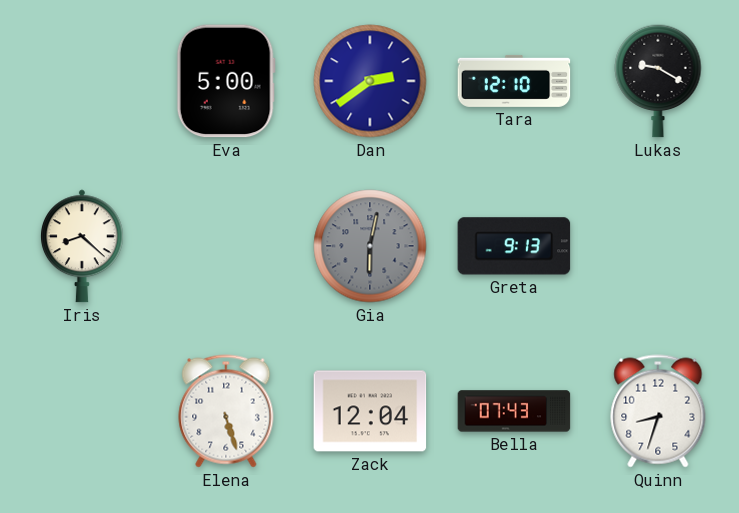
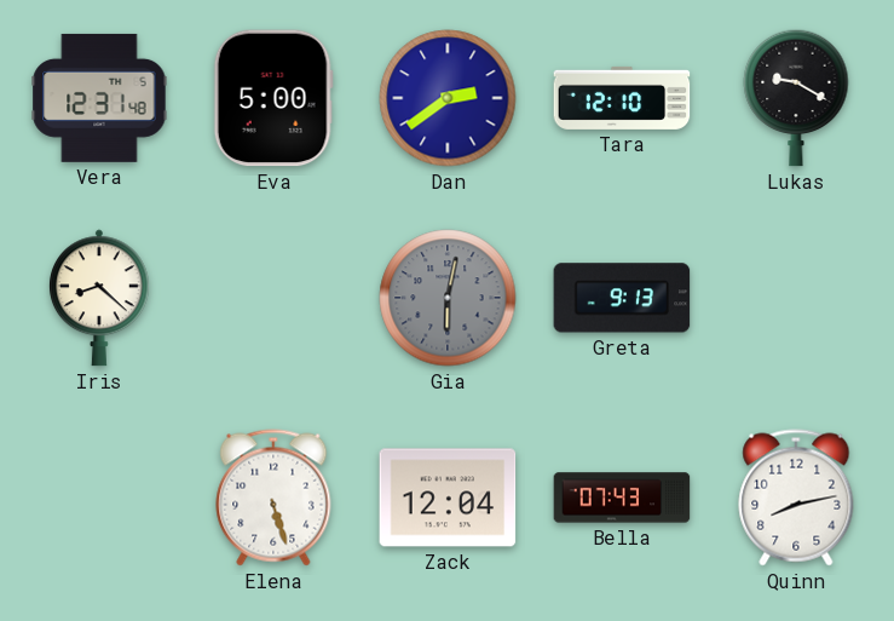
Vera: none -> 12:31
Quinn: 8:33 -> 8:13
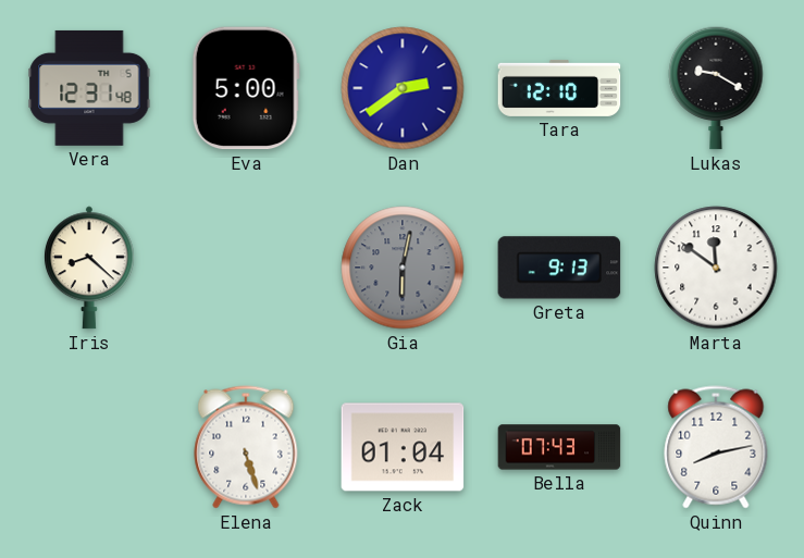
Marta: none -> 11:51
Zack: 12:04 -> 01:04
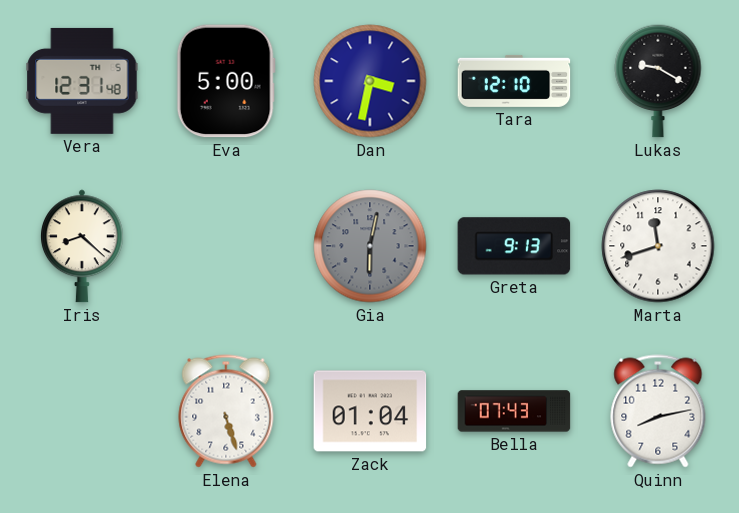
Dan: 2:39 -> 3:32
Marta: 11:51 -> 11:42
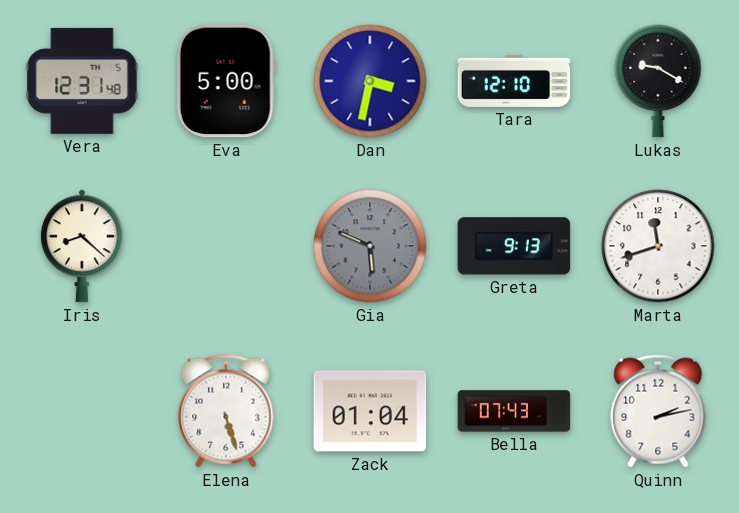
Gia: 6:02 -> 5:49
Quinn: 8:13 -> 2:13
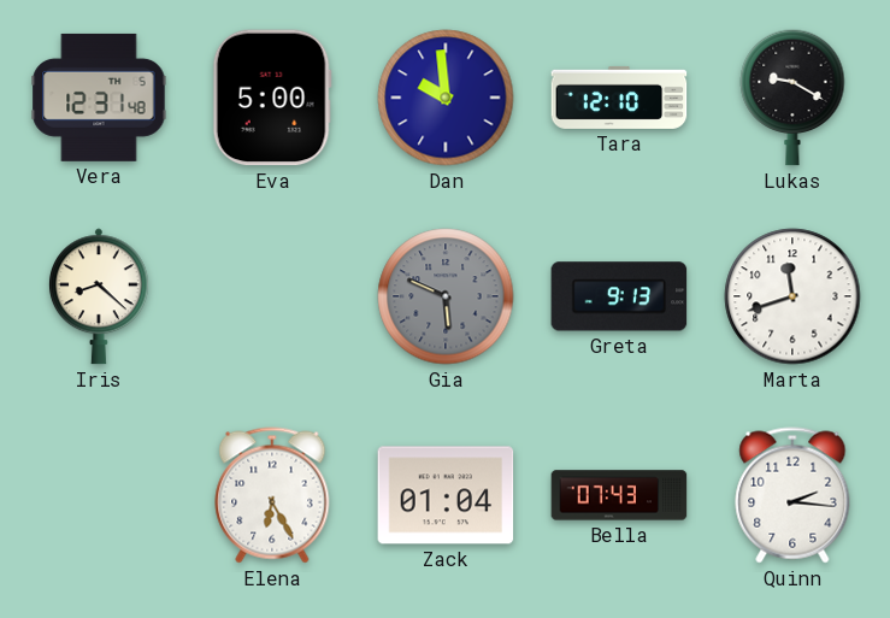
Dan: 3:32 -> 9:59
Elena: 5:27 -> 6:25
Quinn: 2:13 -> 2:16
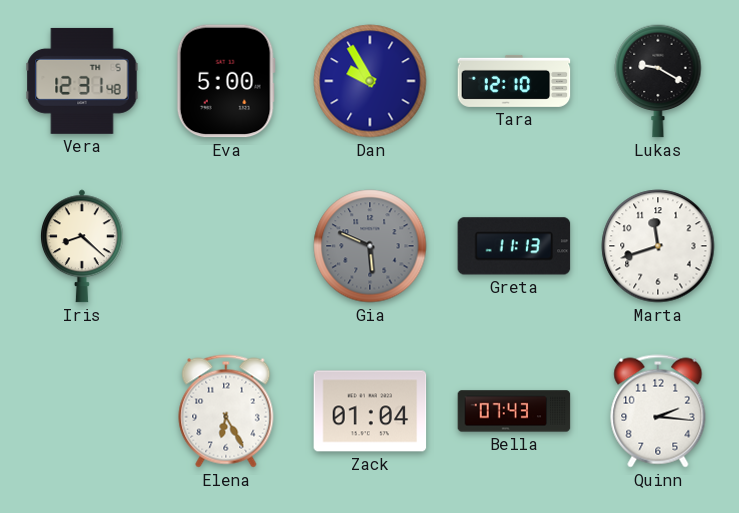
Dan: 9:59 -> 9:55
Greta: 9:13 -> 11:13
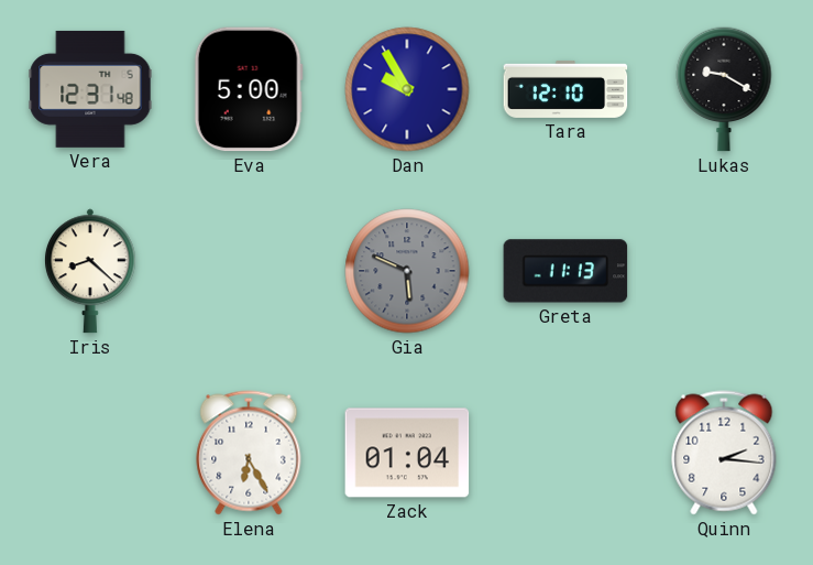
Marta: 11:42 -> none
Bella: 07:43 -> none
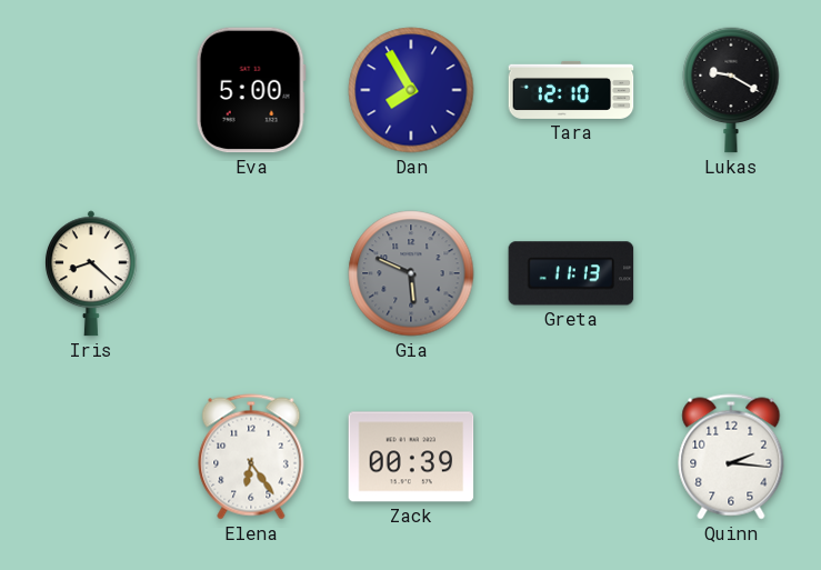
Vera: 12:31 -> none
Dan: 9:55 -> 7:55
Elena: 6:25 -> 6:24
Zack: 01:04 -> 00:39
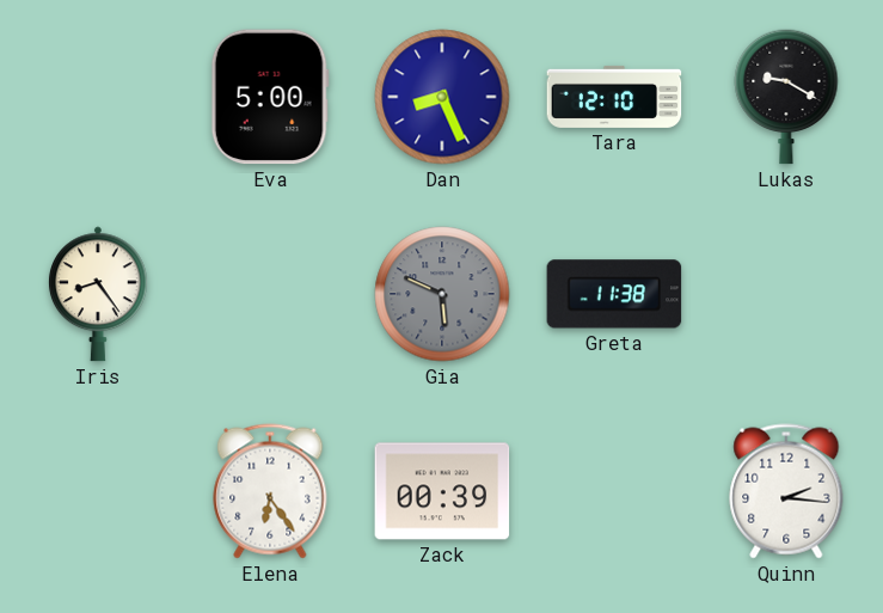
Dan: 7:55 -> 8:26
Iris: 8:22 -> 8:24
Greta: 11:13 -> 11:38
